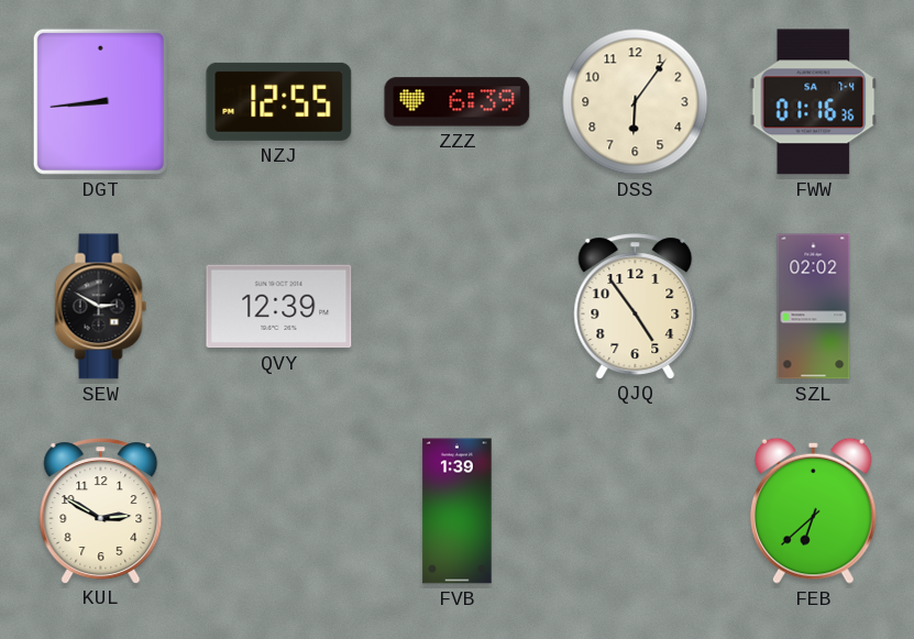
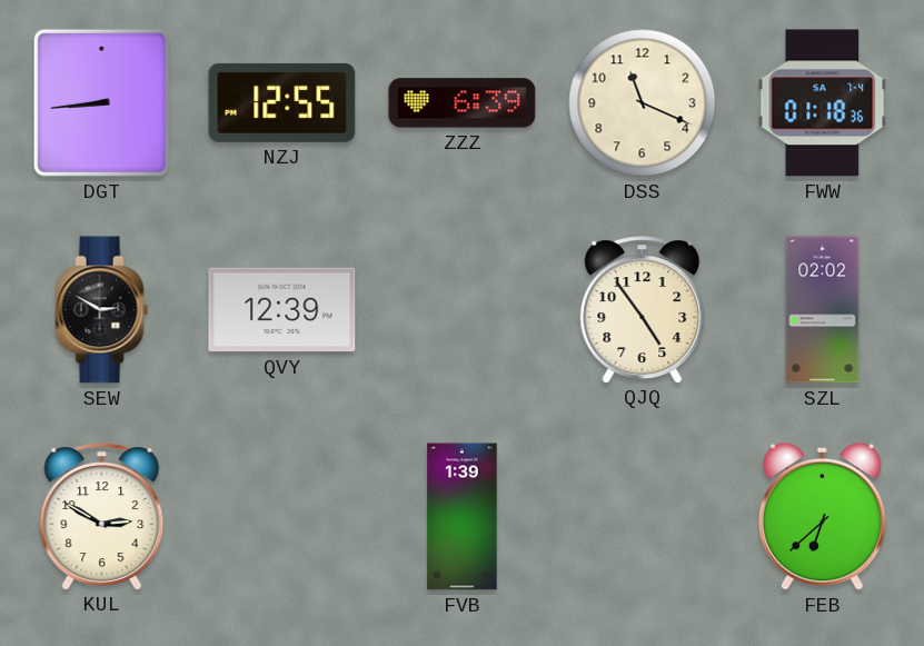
DSS: 6:06 -> 11:19
FWW: 01:16 -> 01:18
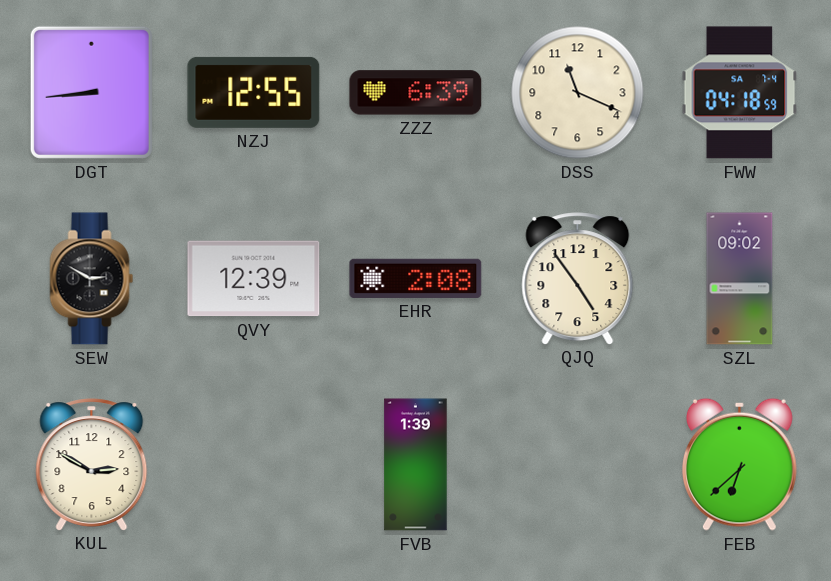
FWW: 01:18 -> 04:18
EHR: none -> 2:08
SZL: 02:02 -> 09:02
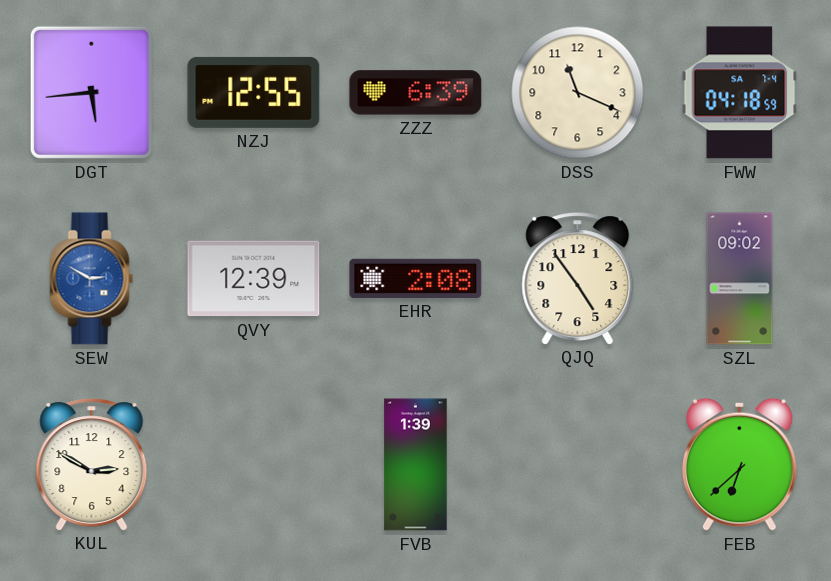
DGT: 8:44 -> 5:44
SEW dial: black -> blue
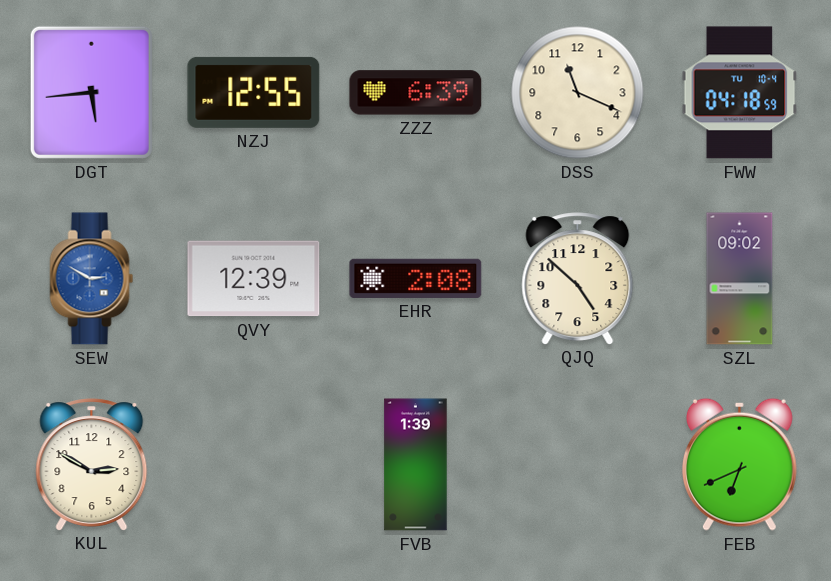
FWW date: SA 7-4 -> TU 10-4
QJQ: 4:54 -> 4:52
FEB: 6:38 -> 6:41
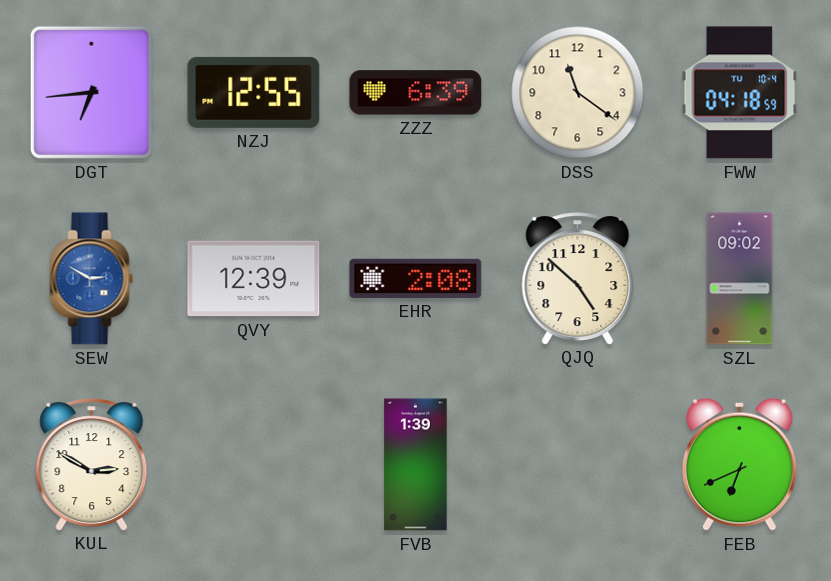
DGT: 5:44 -> 6:44
DSS: 11:19 -> 11:21
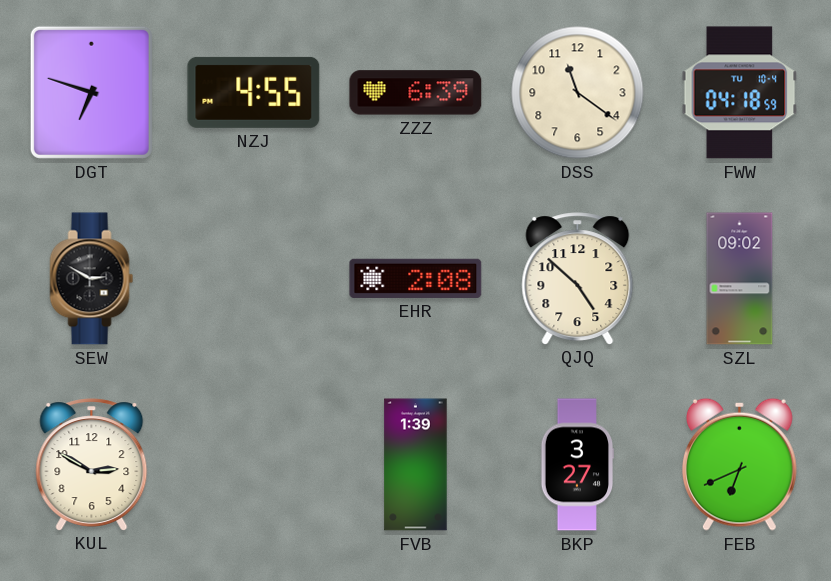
DGT: 6:44 -> 6:48
NZJ: 12:55 -> 4:55
SEW dial: blue -> black
QVY: 12:39 -> none
BKP: none -> 3:27
